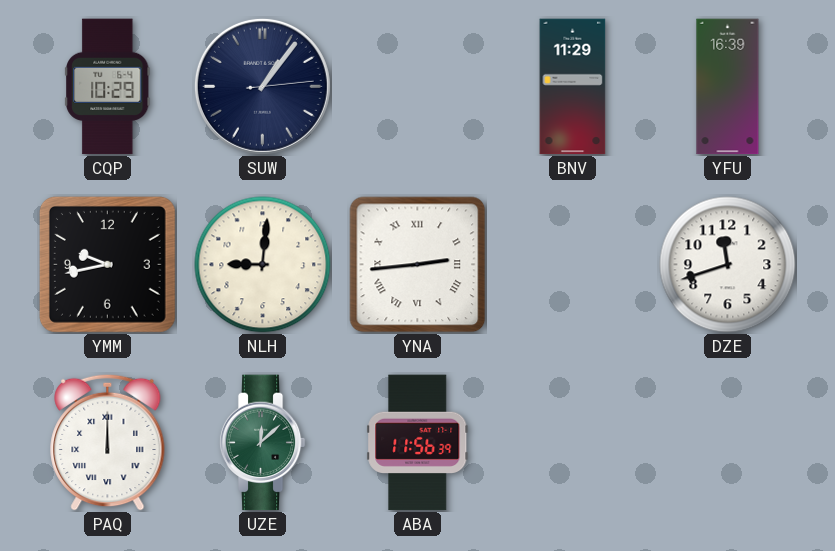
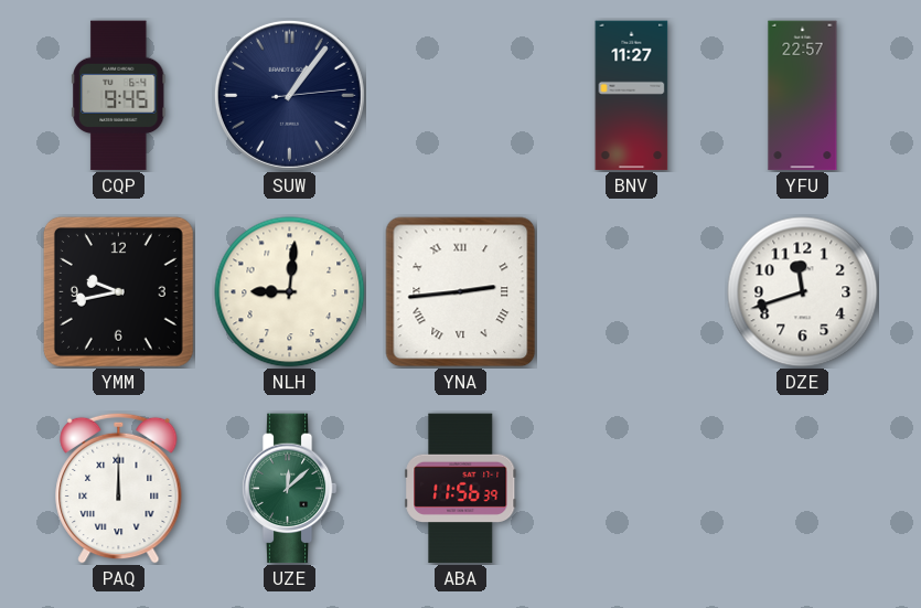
CQP: 10:29 -> 9:45
BNV: 11:29 -> 11:27
YFU: 16:39 -> 22:57
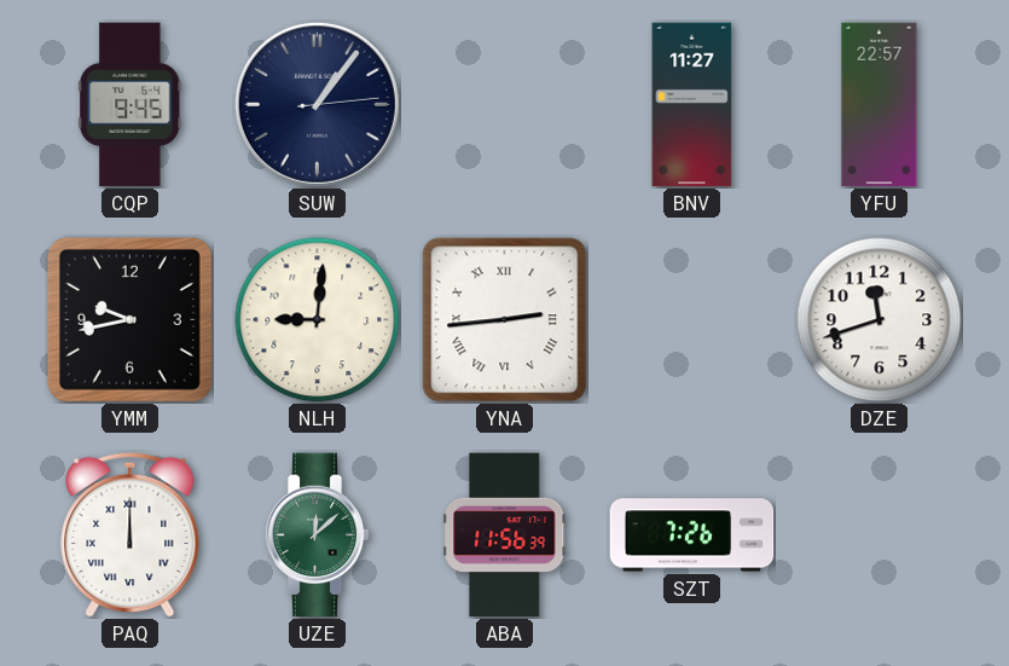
SZT: none -> 7:26
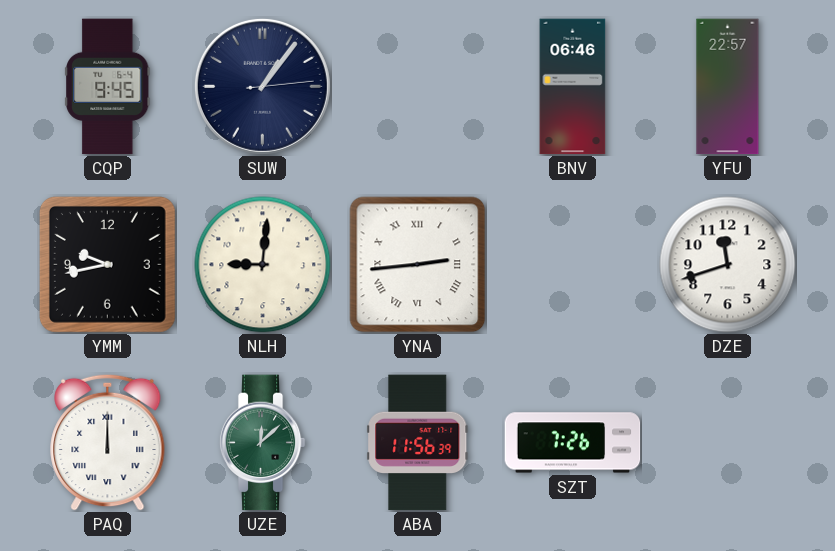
BNV: 11:27 -> 06:46
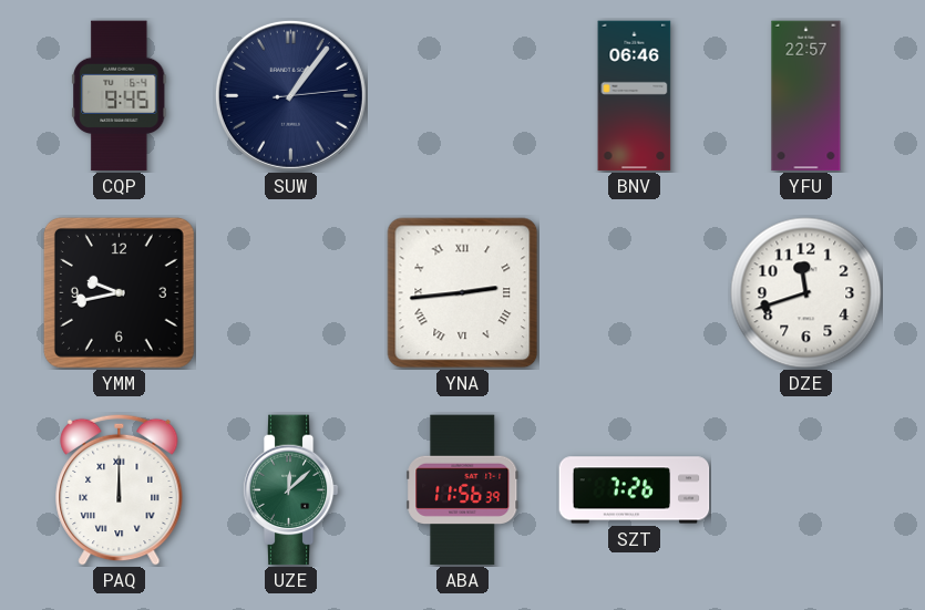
NLH: 9:01 -> none
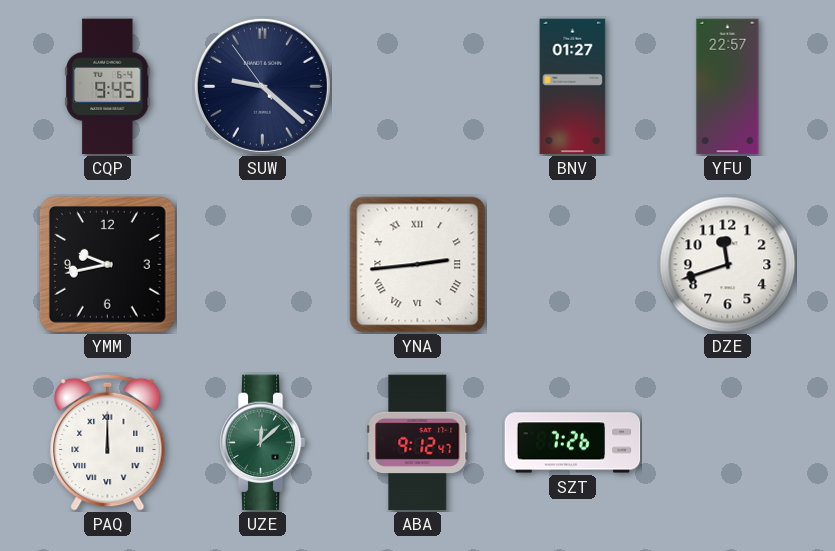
SUW: 1:06 -> 9:21
BNV: 06:46 -> 01:27
ABA: 11:56 -> 9:12
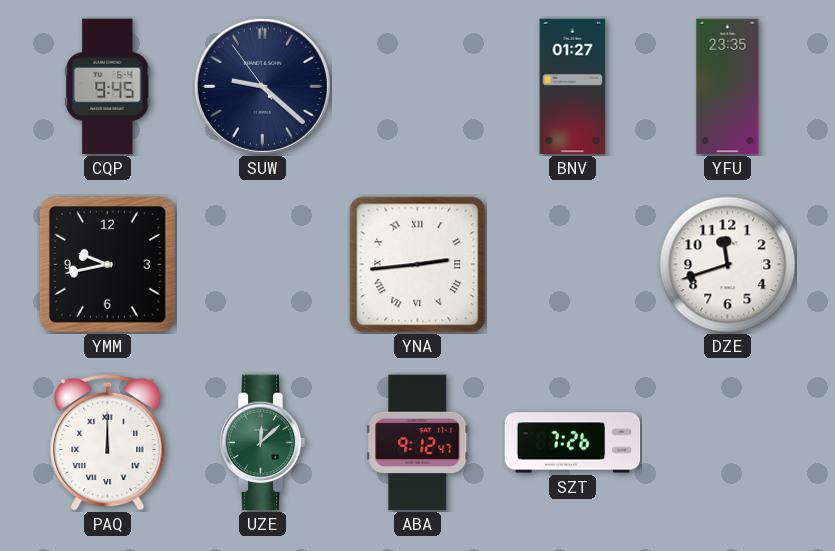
YFU: 22:57 -> 23:35
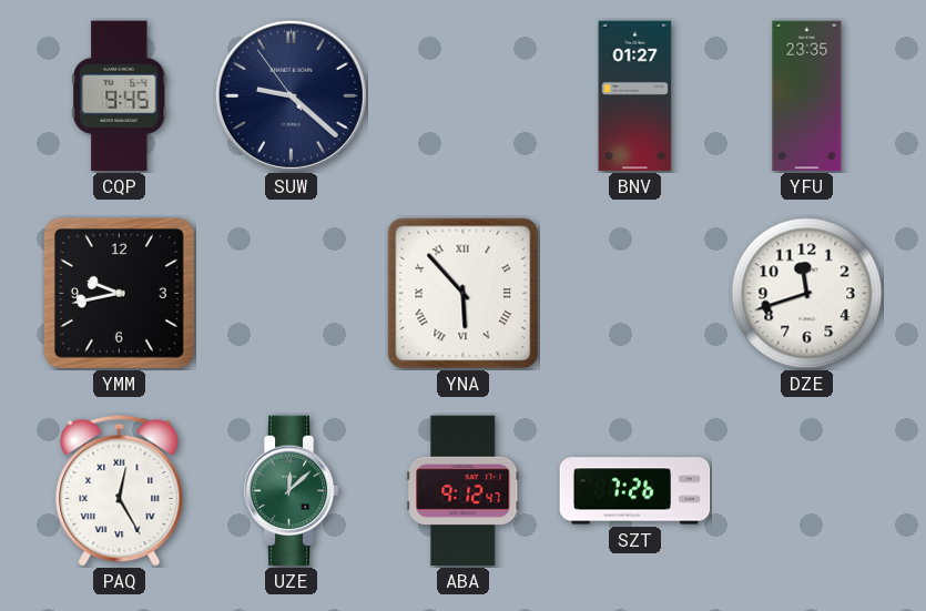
YNA: 2:44 -> 5:53
PAQ: 12:00 -> 12:25
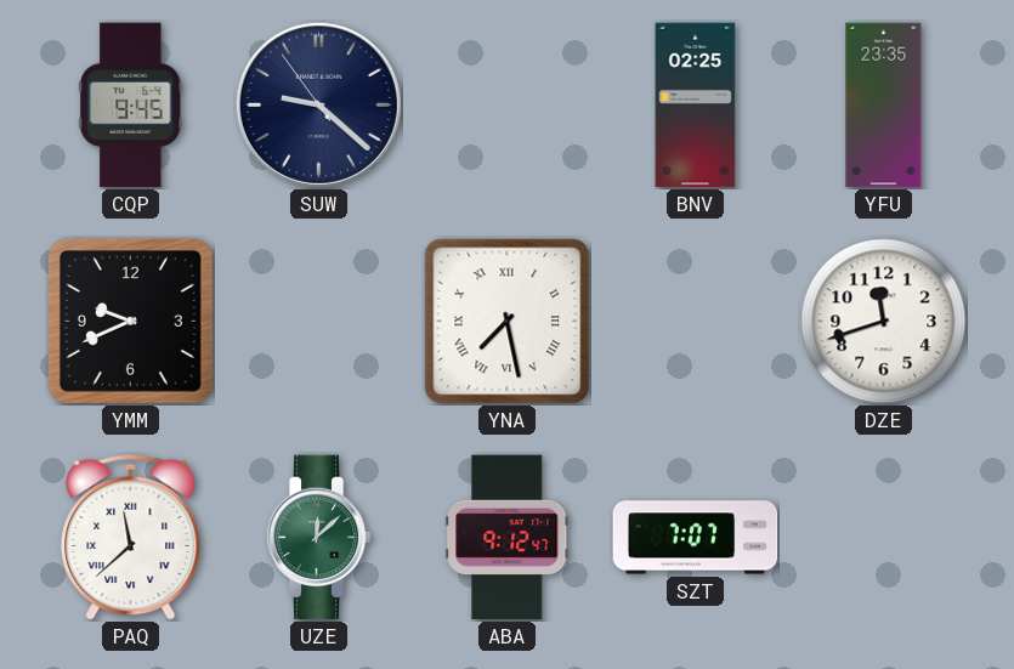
BNV: 01:27 -> 02:25
YMM: 9:43 -> 9:41
YNA: 5:53 -> 7:28
PAQ: 12:25 -> 11:38
SZT: 7:26 -> 7:07
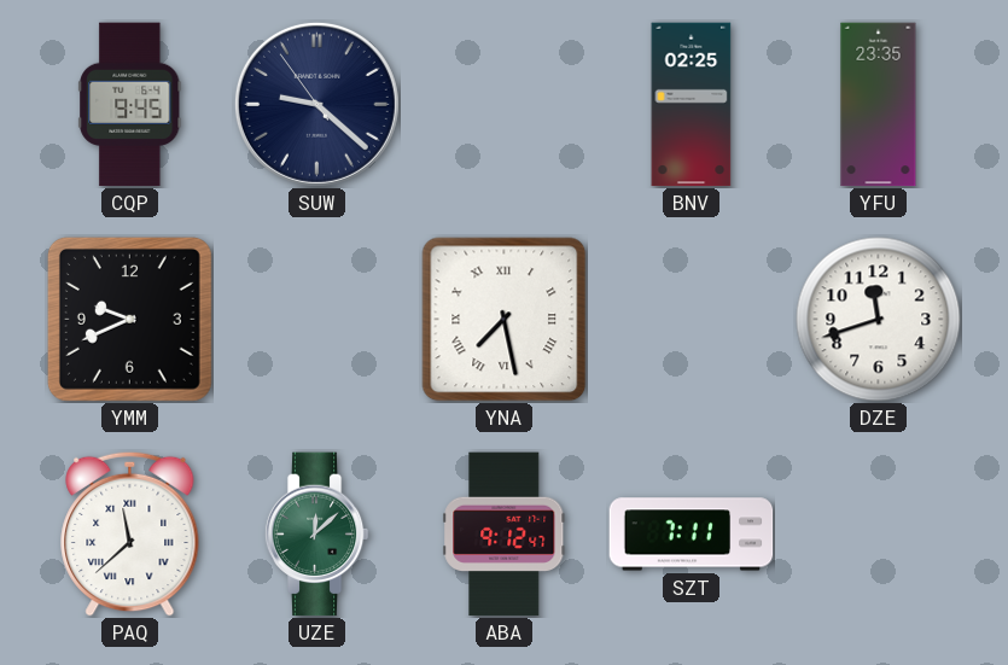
SZT: 7:07 -> 7:11
